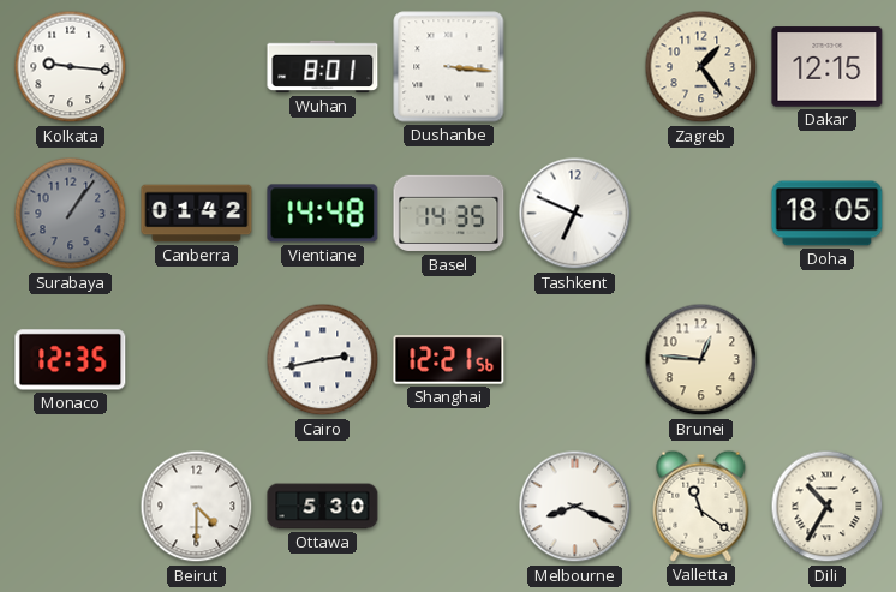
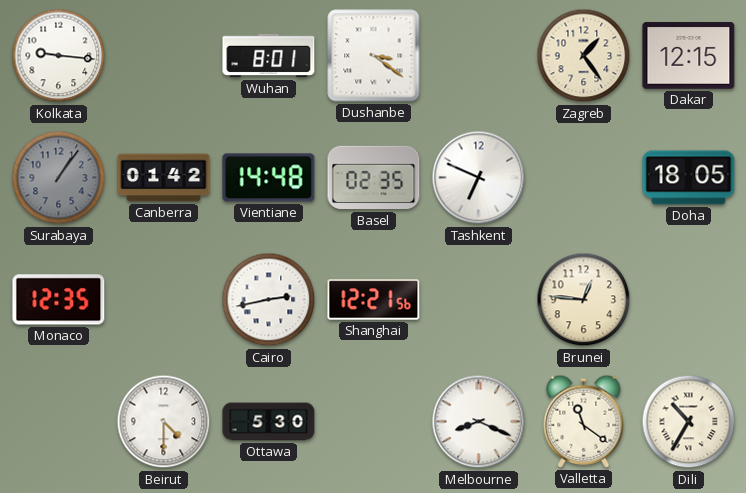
Dushanbe: 3:16 -> 3:21
Basel: 14:35 -> 02:35
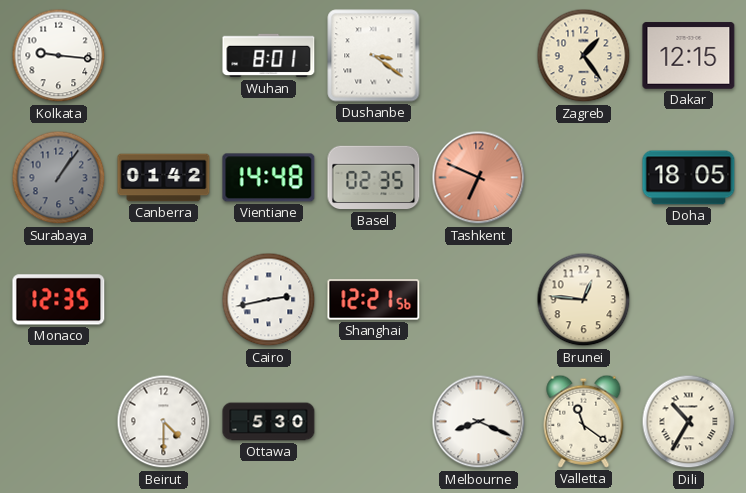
Tashkent dial: white -> salmon
